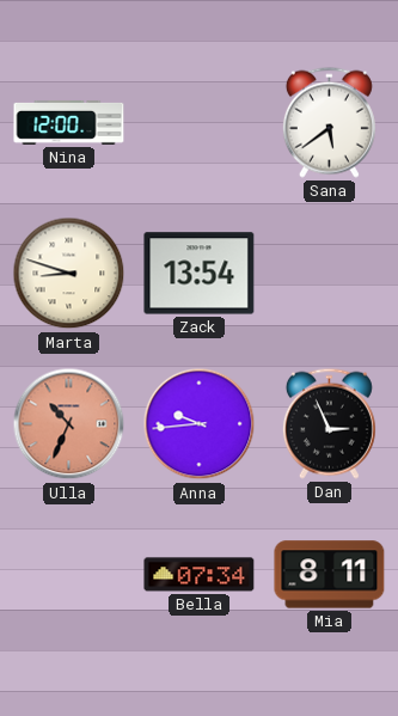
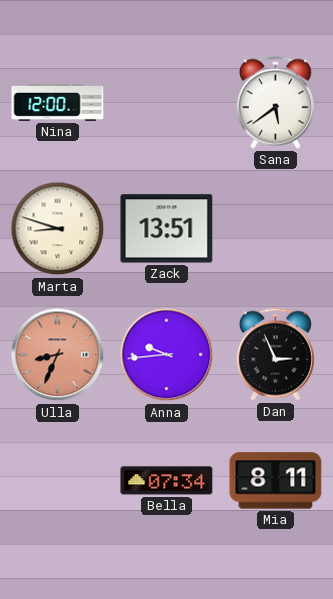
Zack: 13:54 -> 13:51
Ulla: 10:34 -> 8:34
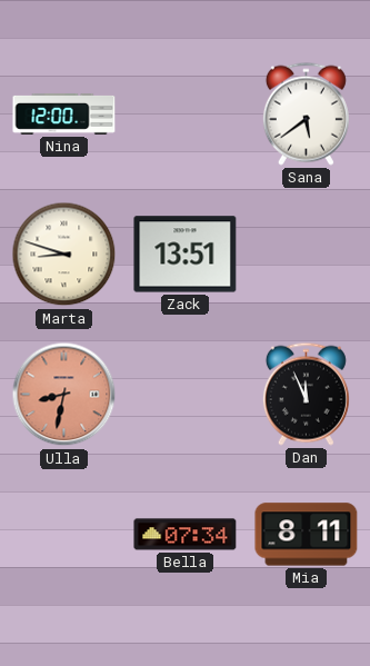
Ulla: 8:34 -> 8:32
Anna: 9:44 -> none
Dan: 2:56 -> 11:56
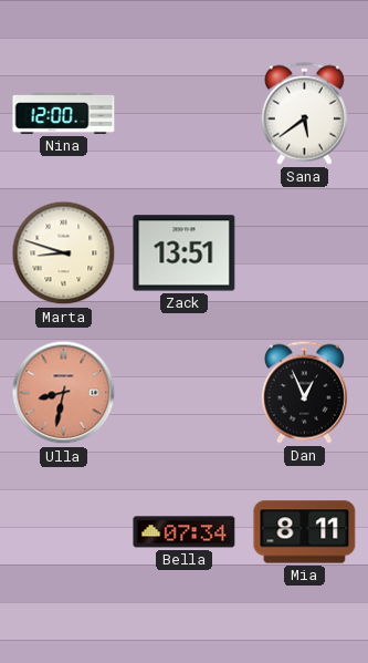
Dan: 11:56 -> 12:56
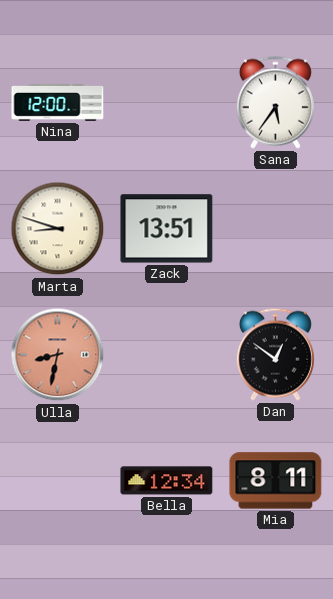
Sana: 5:39 -> 5:36
Dan: 12:56 -> 12:51
Bella: 07:34 -> 12:34
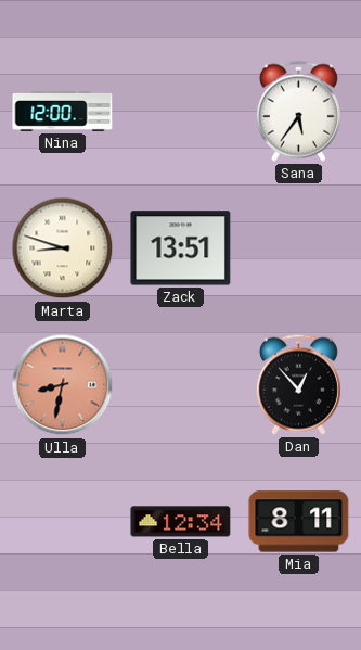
Dan: 12:51 -> 12:53
